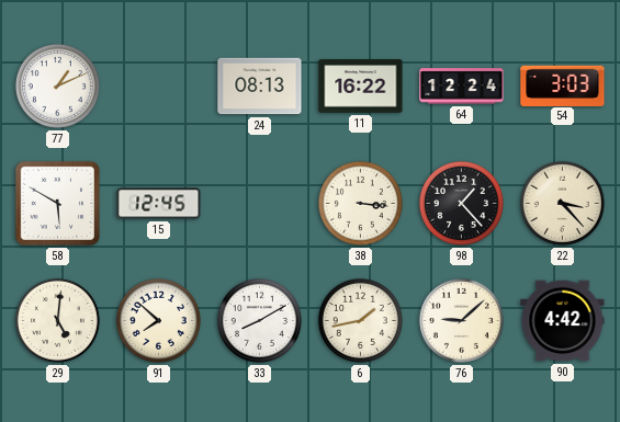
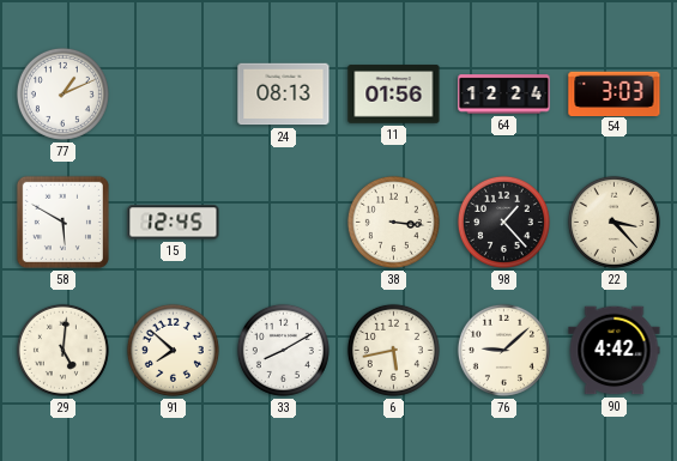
11: 16:22 -> 01:56
6: 1:43 -> 5:43
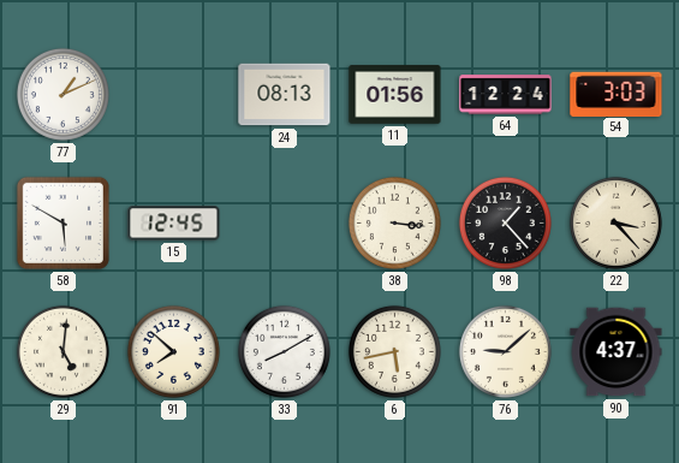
90: 4:42 -> 4:37
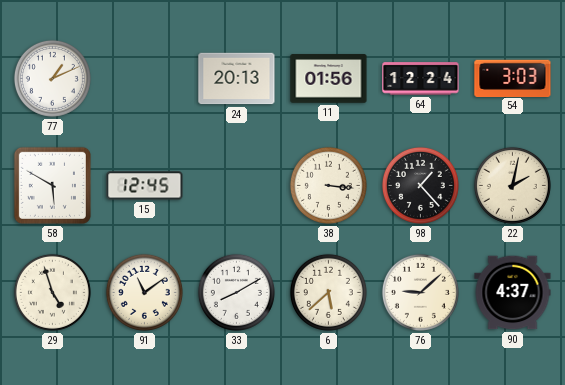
24: 08:13 -> 20:13
22: 3:23 -> 2:02
29: 5:01 -> 4:57
91: 7:52 -> 11:09
6: 5:43 -> 5:38
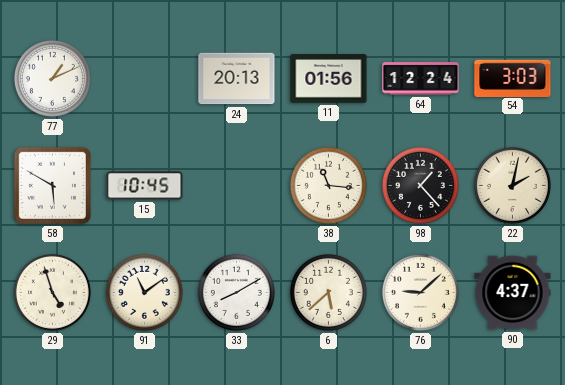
15: 12:45 -> 10:45
38: 3:16 -> 11:16
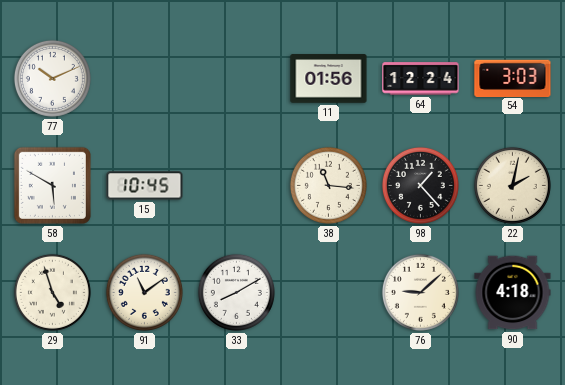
77: 1:11 -> 10:11
24: 20:13 -> none
6: 5:38 -> none
90: 4:37 -> 4:18
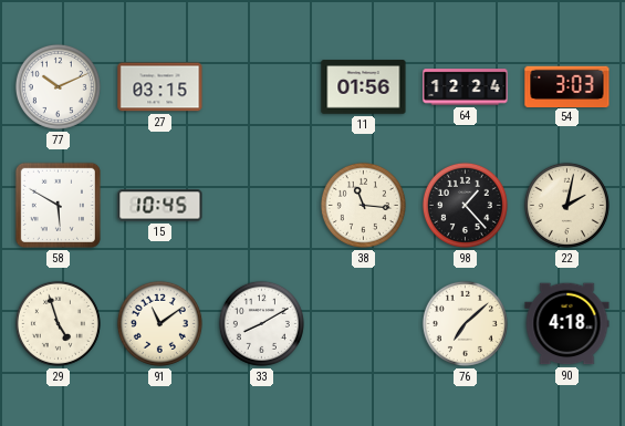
27: none -> 03:15
76: 9:08 -> 7:08
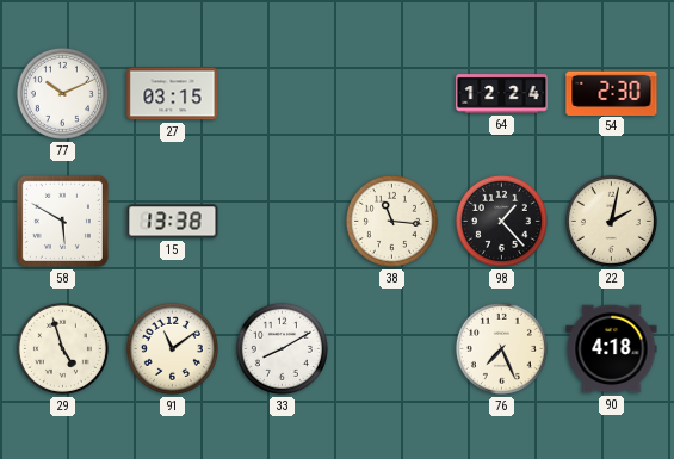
11: 01:56 -> none
54: 3:03 -> 2:30
15: 10:45 -> 13:38
76: 7:08 -> 7:26
